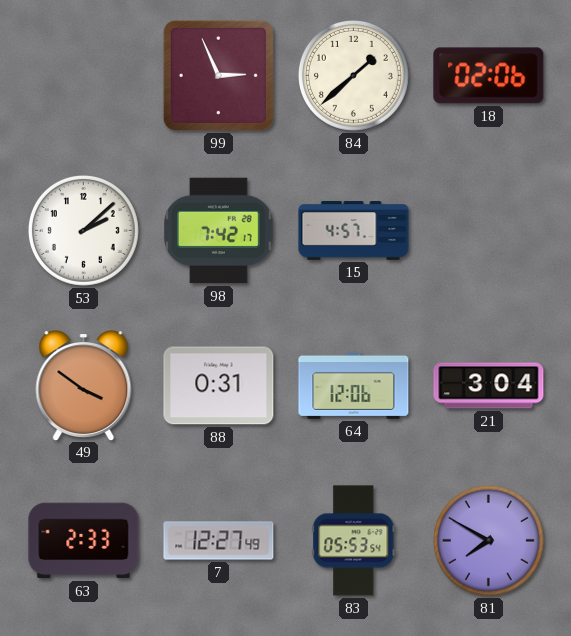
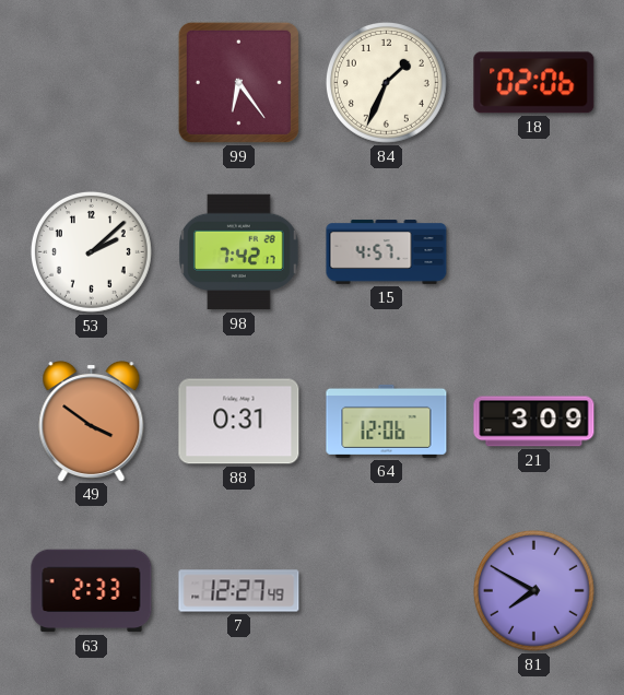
99: 2:56 -> 6:24
84: 1:38 -> 1:34
21: 3:04 -> 3:09
83: 05:53 -> none
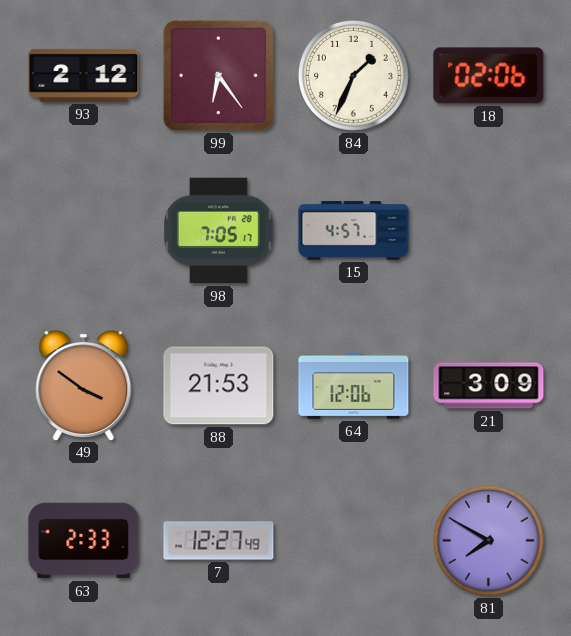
93: none -> 2:12
53: 2:08 -> none
98: 7:42 -> 7:05
88: 0:31 -> 21:53
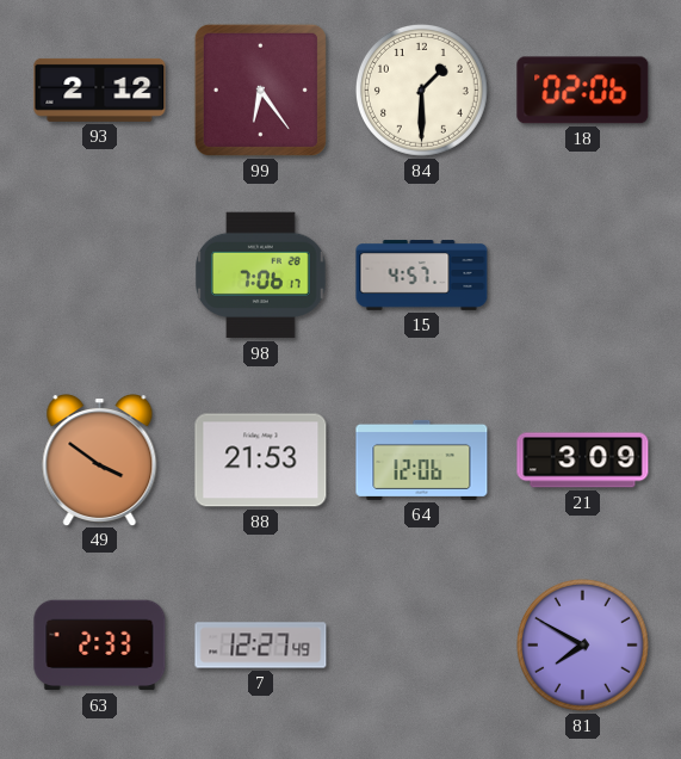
84: 1:34 -> 1:30
98: 7:05 -> 7:06
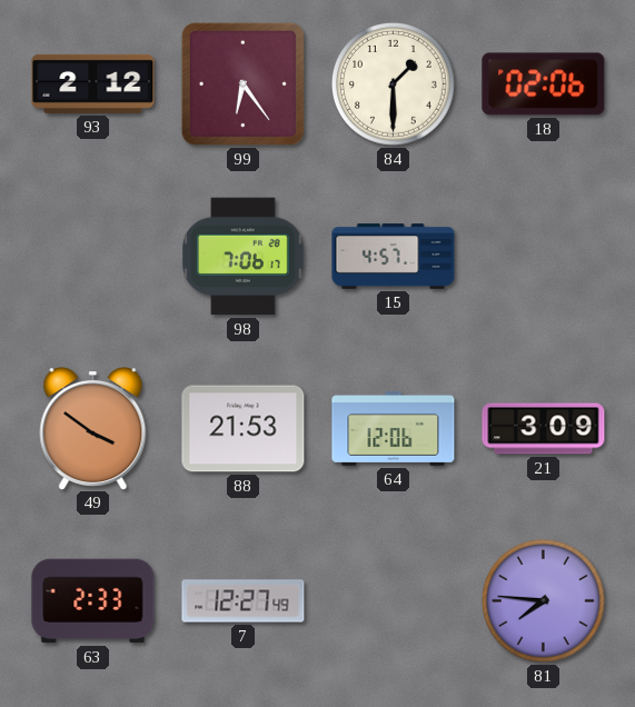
81: 7:50 -> 7:46
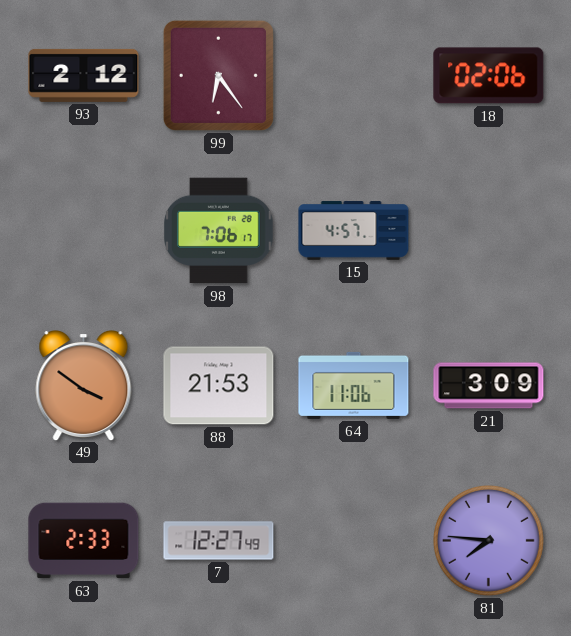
84: 1:30 -> none
64: 12:06 -> 11:06
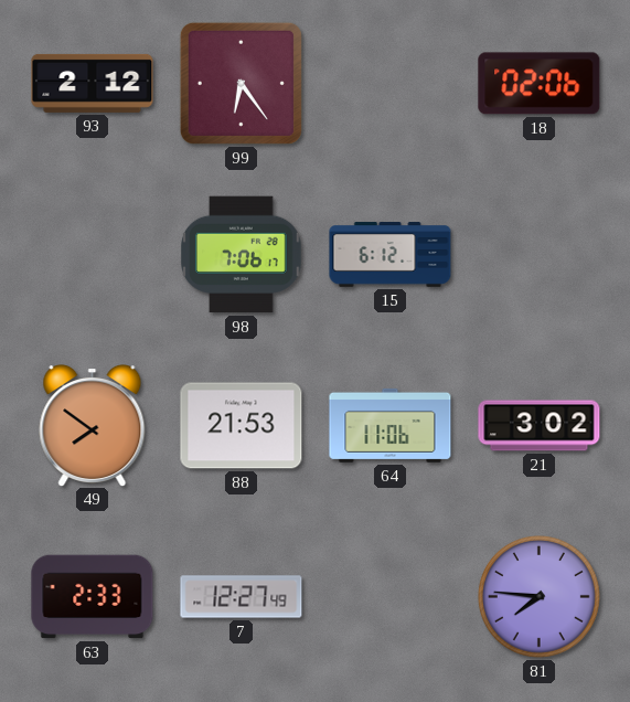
15: 4:57 -> 6:12
49: 3:51 -> 7:51
21: 3:09 -> 3:02
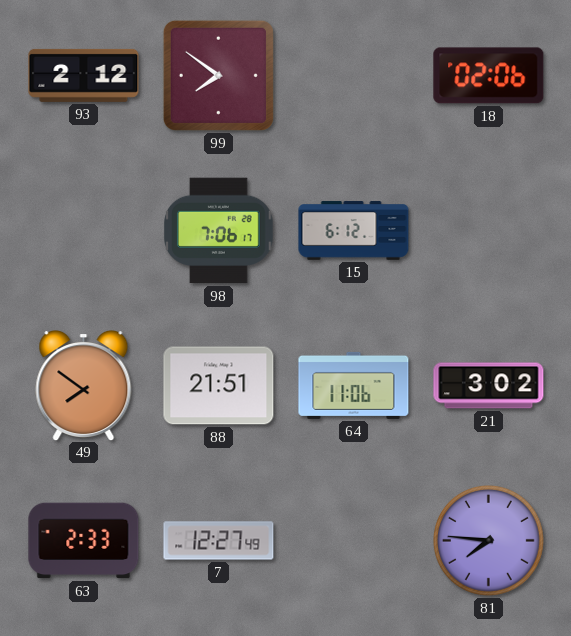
99: 6:24 -> 7:51
88: 21:53 -> 21:51
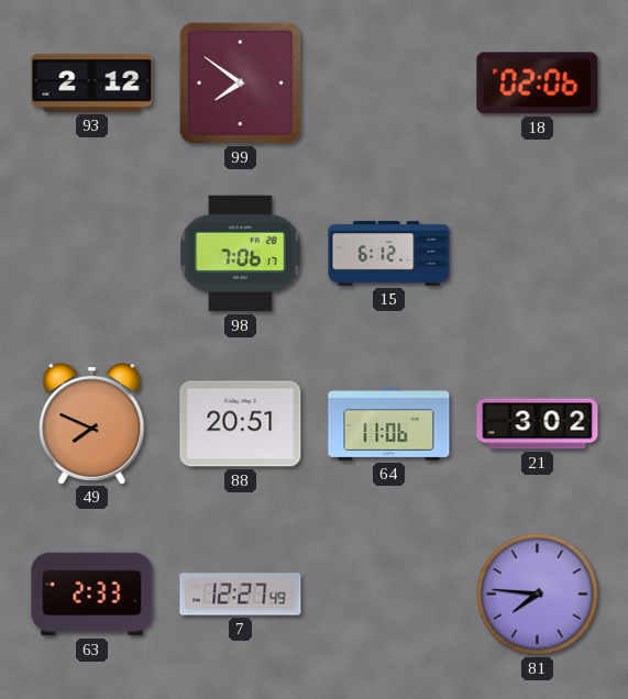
49: 7:51 -> 7:49
88: 21:51 -> 20:51
